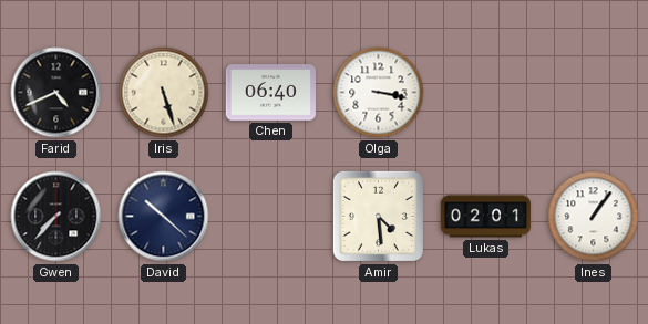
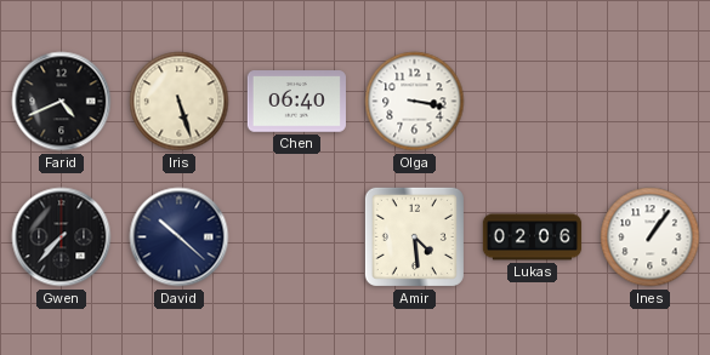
Lukas: 02:01 -> 02:06
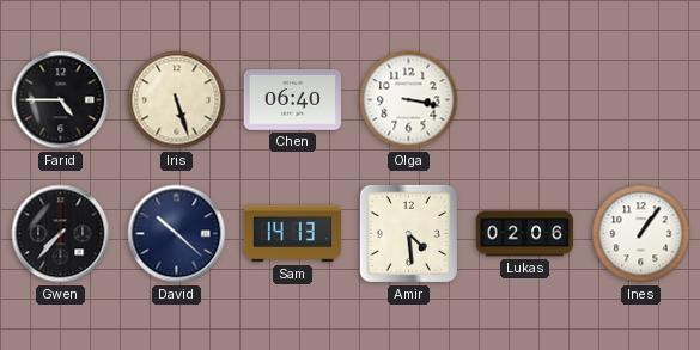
Farid: 4:41 -> 4:45
Sam: none -> 14:13
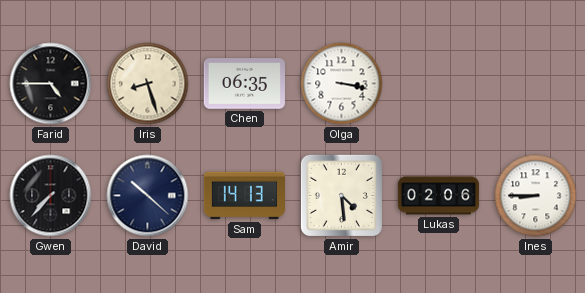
Iris: 5:27 -> 8:27
Chen: 06:40 -> 06:35
Ines: 1:06 -> 8:45
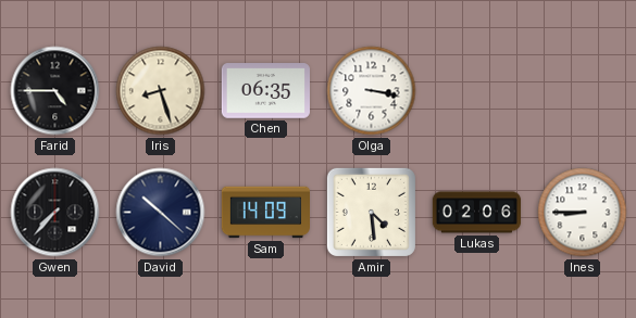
Sam: 14:13 -> 14:09
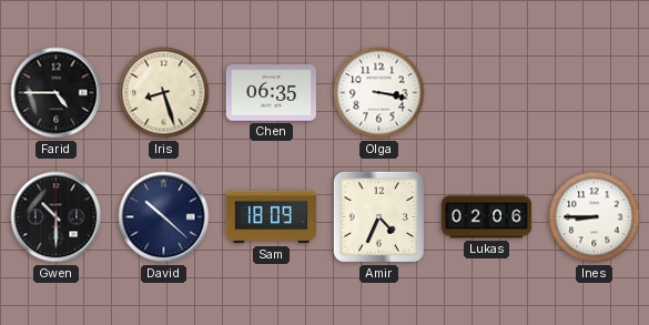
Gwen: 7:37 -> 10:30
Sam: 14:09 -> 18:09
Amir: 4:29 -> 4:34
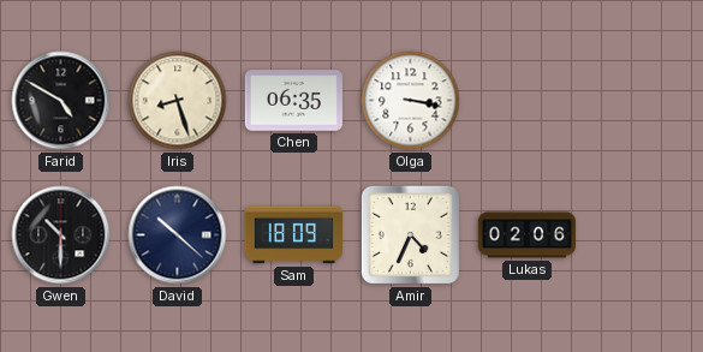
Farid: 4:45 -> 4:50
Ines: 8:45 -> none
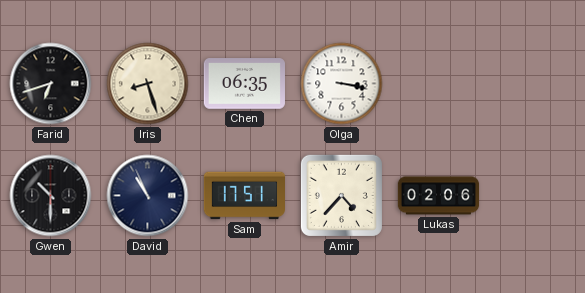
Farid: 4:50 -> 6:42
David: 10:22 -> 10:56
Sam: 18:09 -> 17:51
Amir: 4:34 -> 4:37
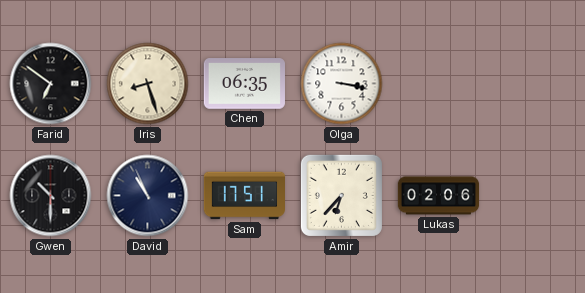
Farid: 6:42 -> 6:51
Amir: 4:37 -> 6:37
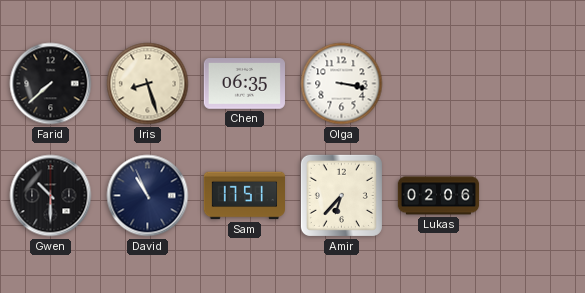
Farid: 6:51 -> 7:38
